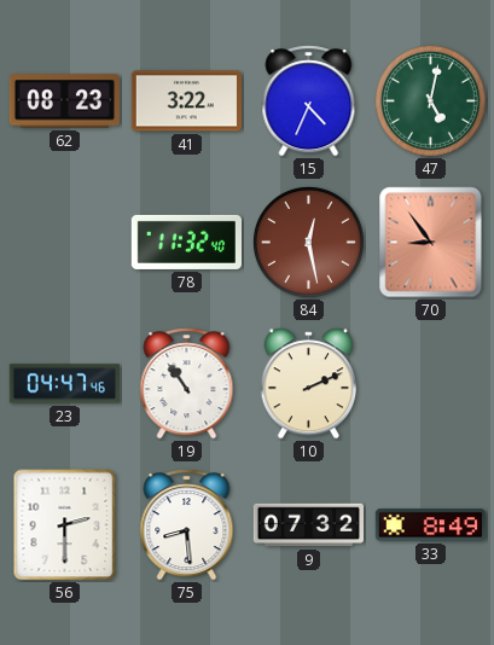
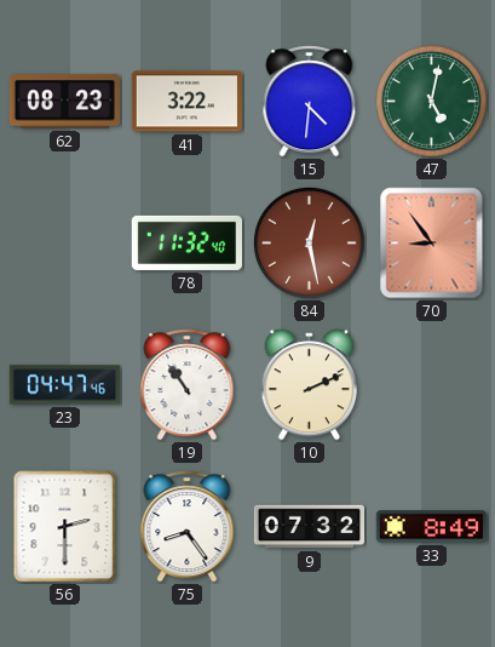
15: 4:34 -> 4:31
75: 8:29 -> 8:24
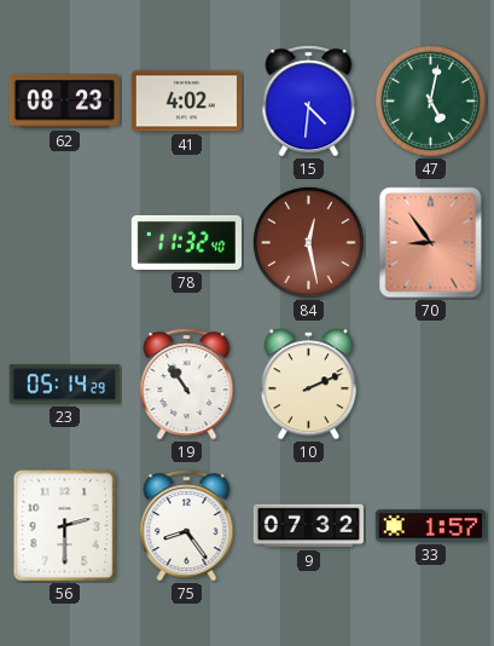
41: 3:22 -> 4:02
23: 04:47 -> 05:14
33: 8:49 -> 1:57
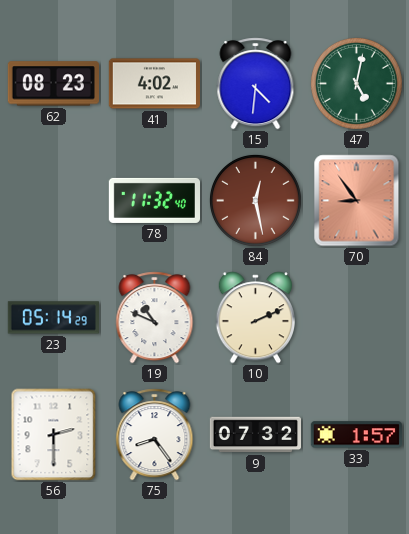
19: 10:54 -> 10:49
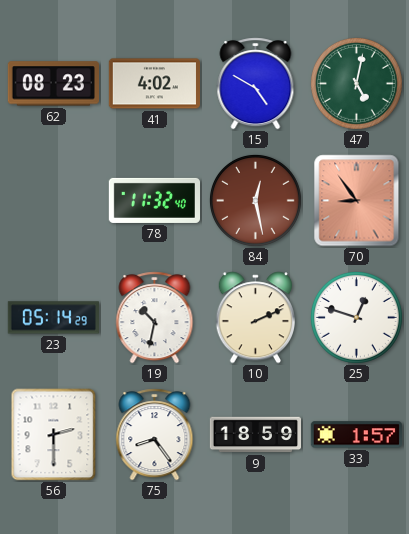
15: 4:31 -> 4:50
19: 10:49 -> 10:32
25: none -> 12:48
9: 07:32 -> 18:59
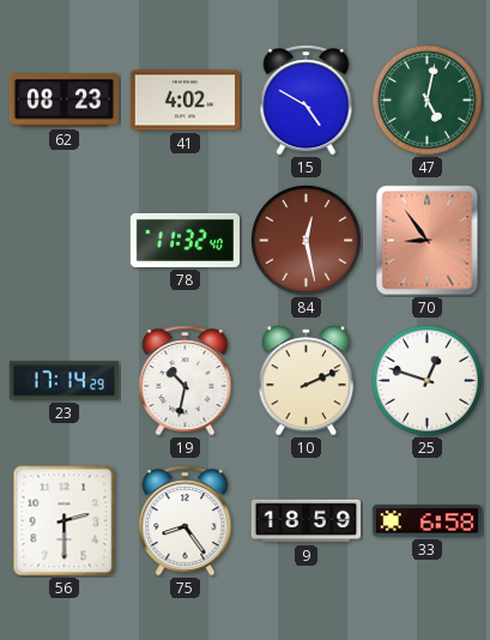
23: 05:14 -> 17:14
33: 1:57 -> 6:58
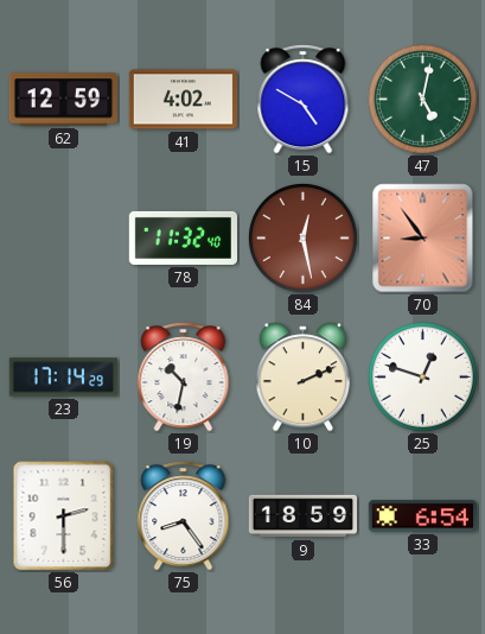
62: 08:23 -> 12:59
33: 6:58 -> 6:54
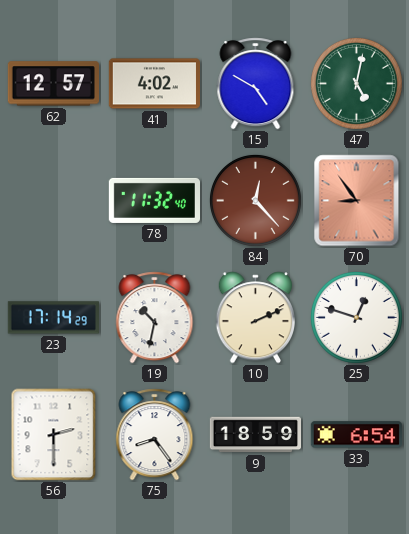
62: 12:59 -> 12:57
84: 12:28 -> 12:23
